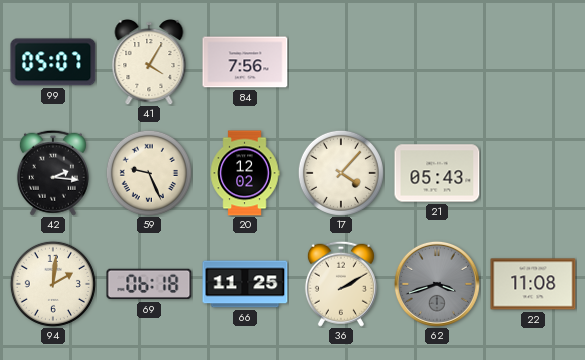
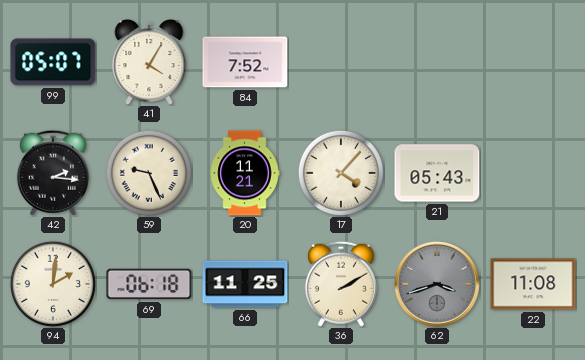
84: 7:56 -> 7:52
20: 12:02 -> 11:21
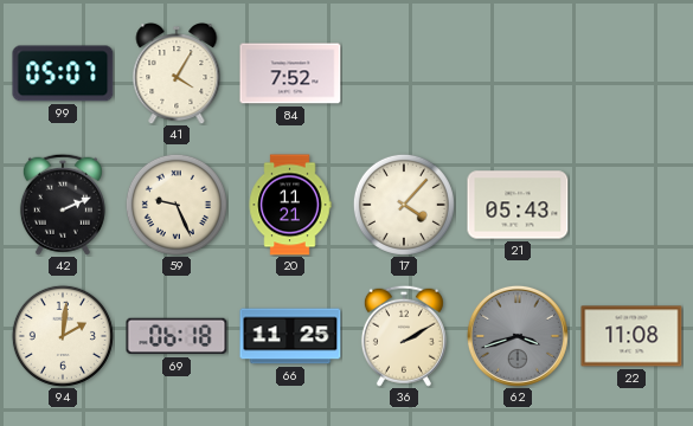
42: 2:16 -> 2:11
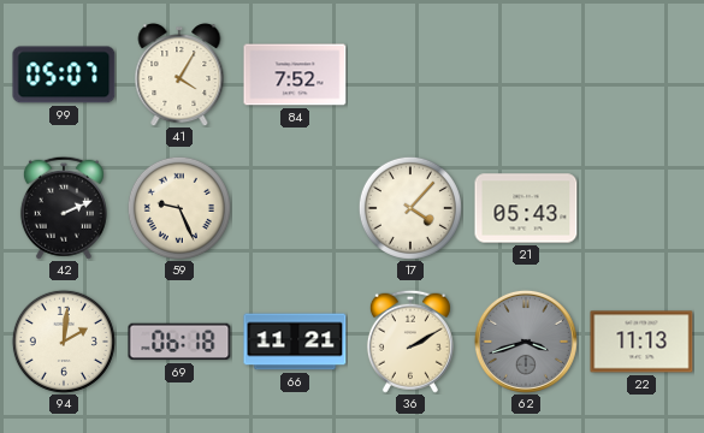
20: 11:21 -> none
66: 11:25 -> 11:21
22: 11:08 -> 11:13
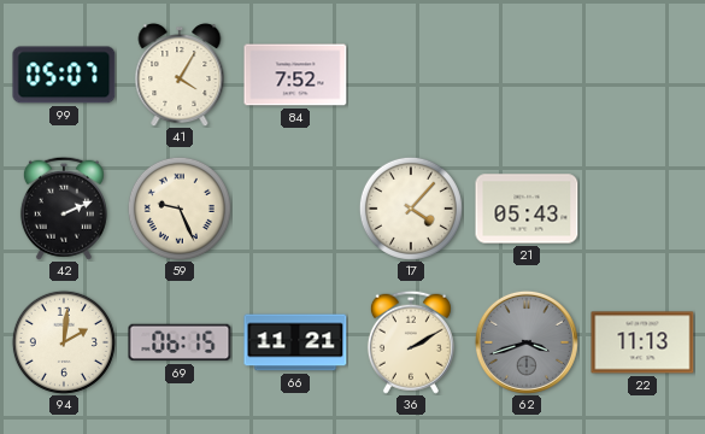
69: 06:18 -> 06:15
